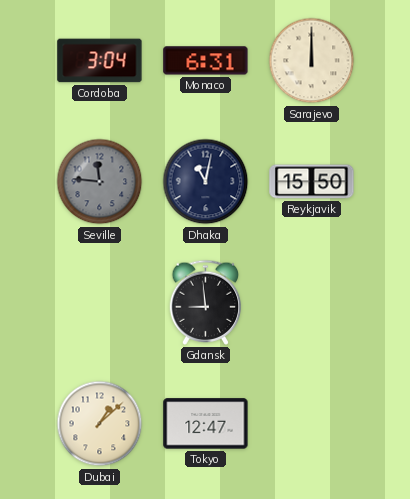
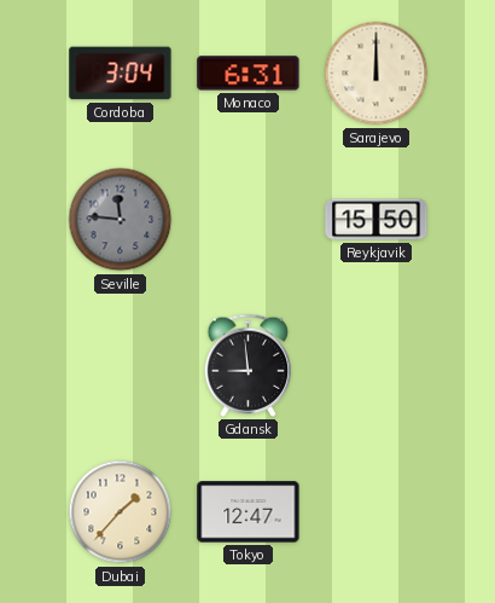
Dhaka: 11:02 -> none
Dubai: 1:08 -> 1:37
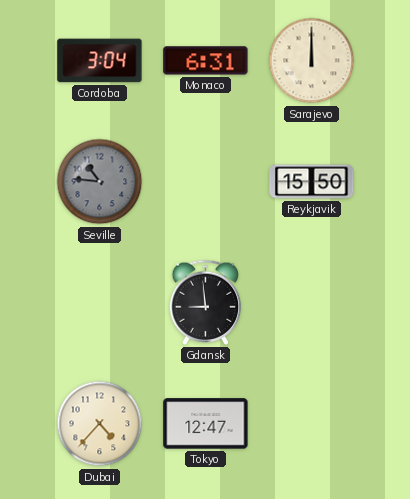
Seville: 11:46 -> 10:46
Dubai: 1:37 -> 4:37
